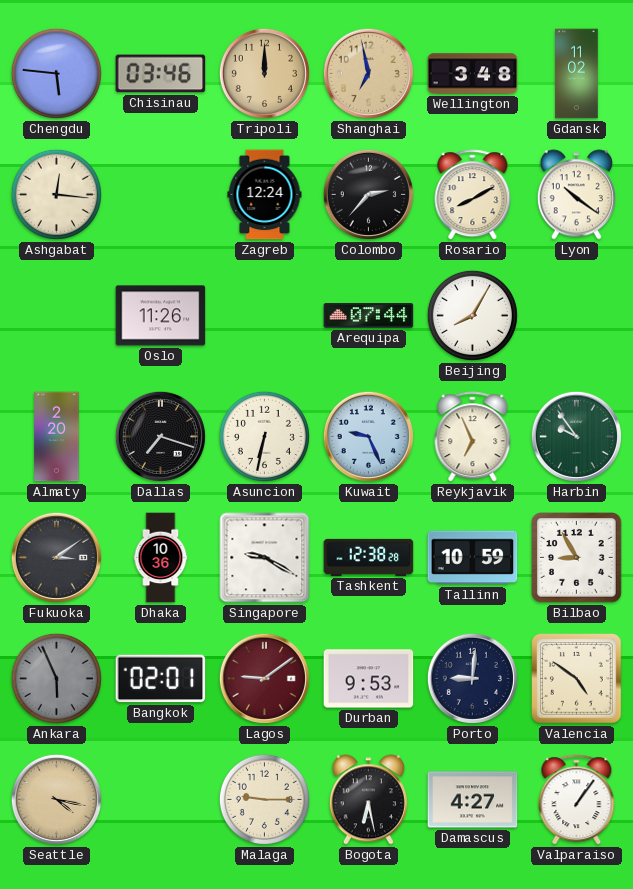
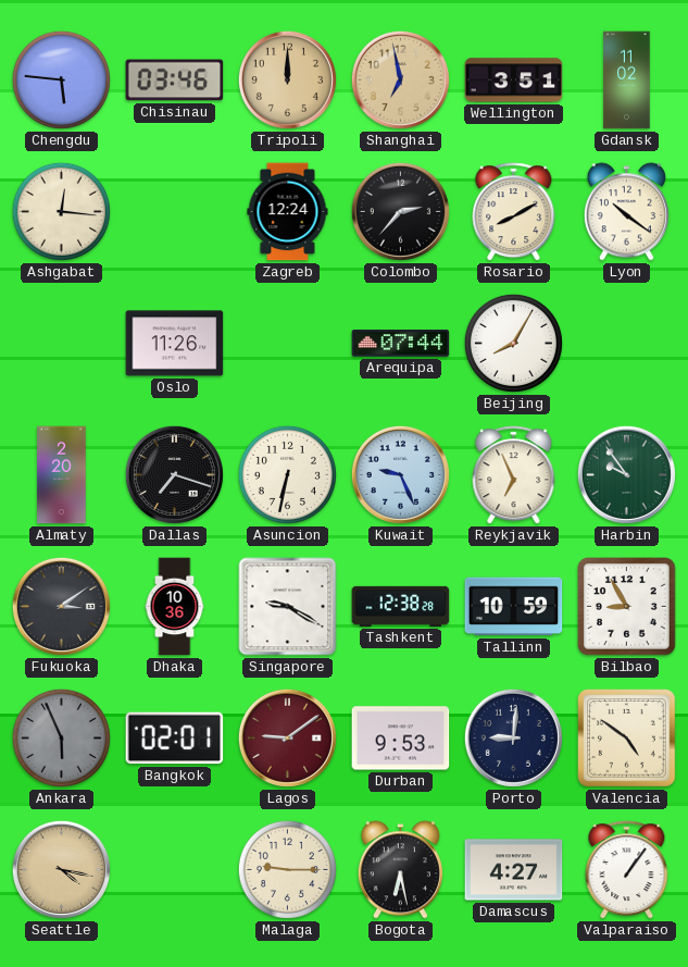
Wellington: 3:48 -> 3:51
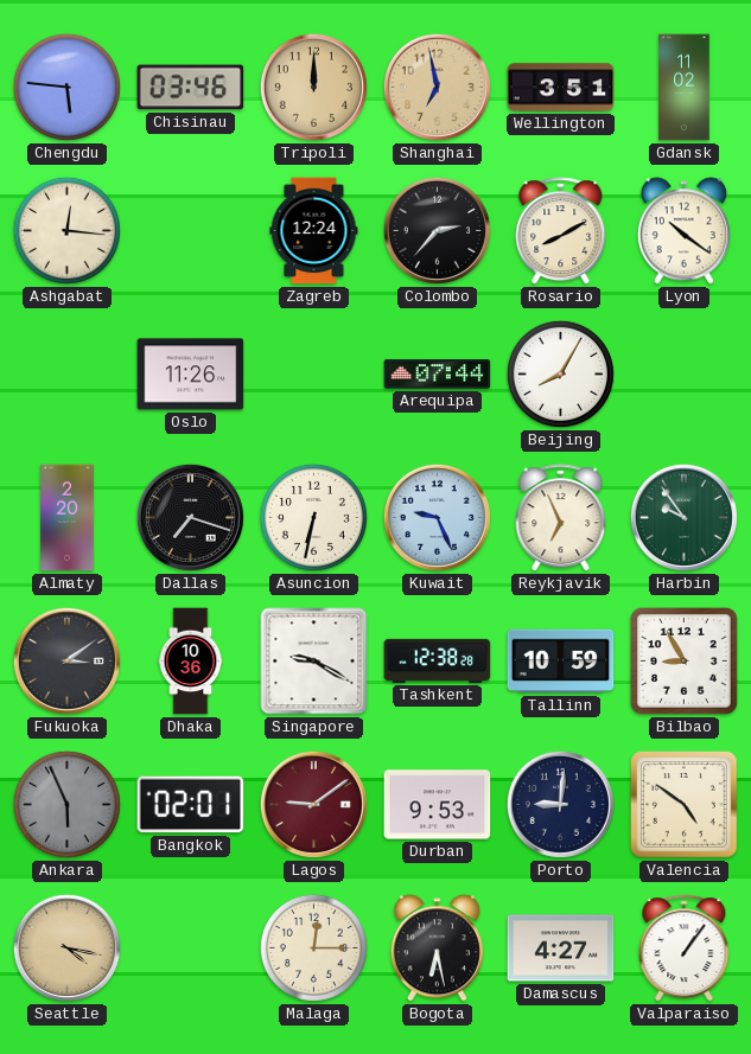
Malaga: 9:15 -> 12:15
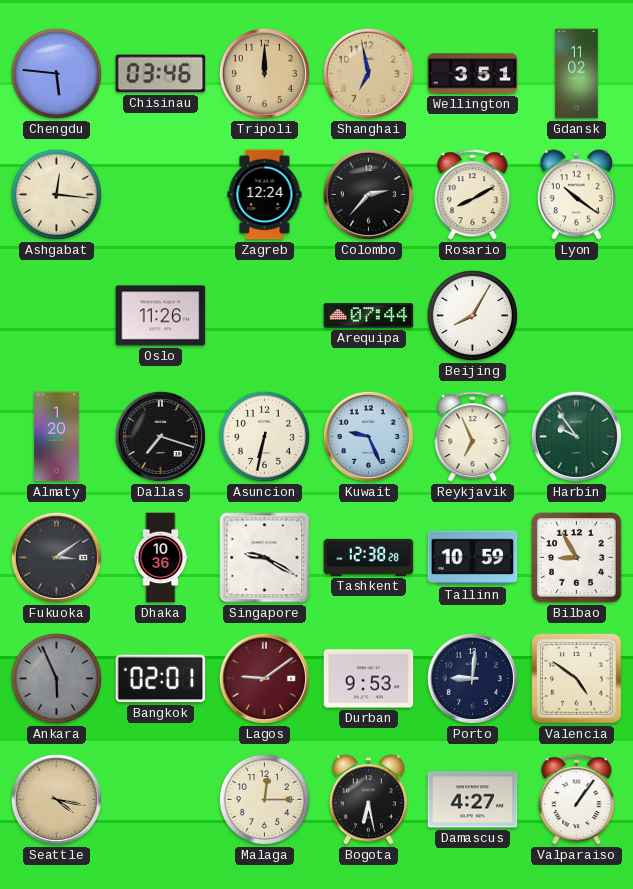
Almaty: 2:20 -> 1:20
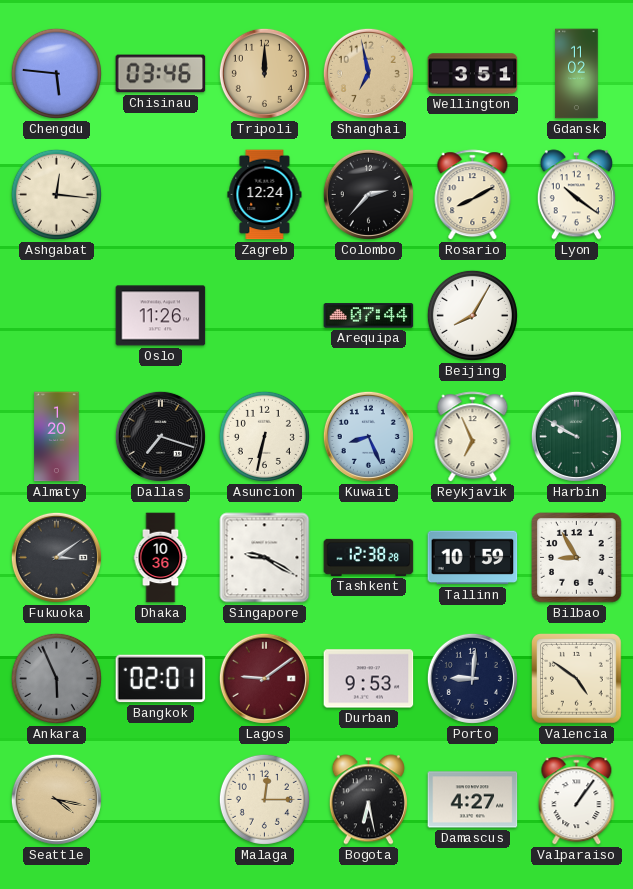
Kuwait: 9:26 -> 8:26
Harbin: 9:54 -> 9:50
